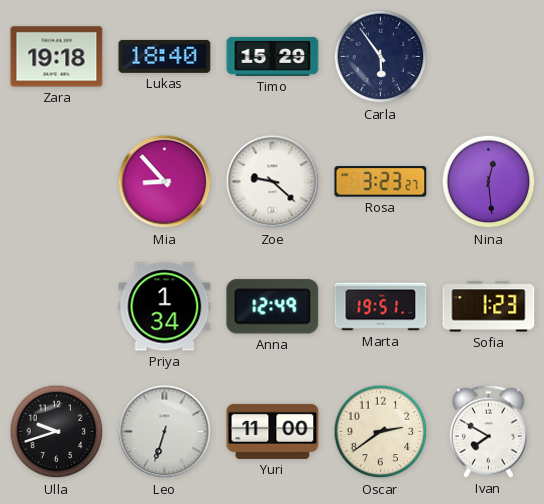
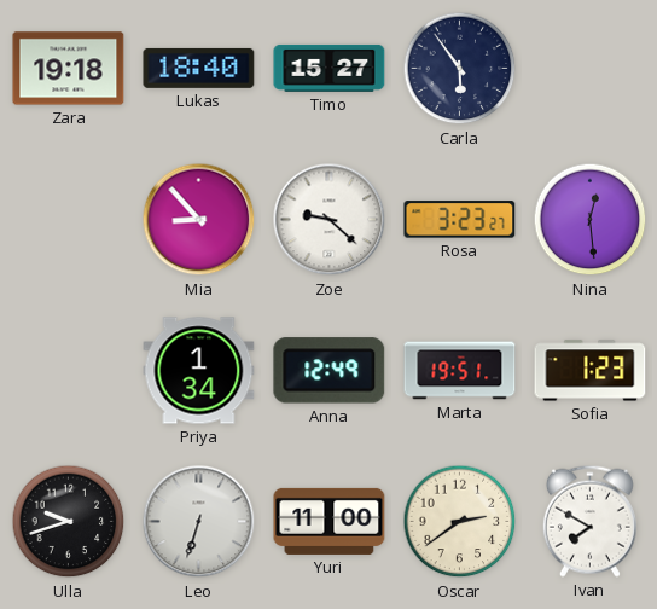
Timo: 15:29 -> 15:27
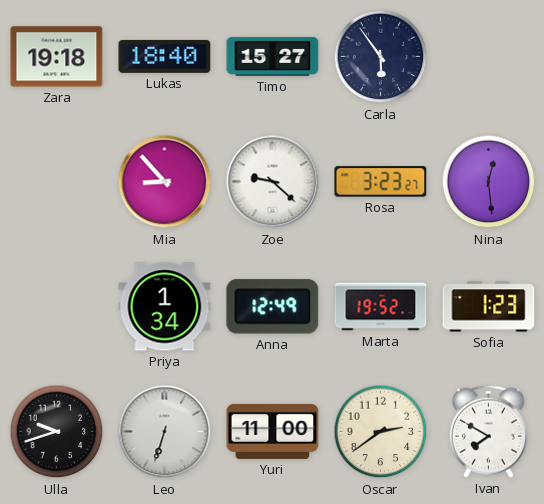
Marta: 19:51 -> 19:52
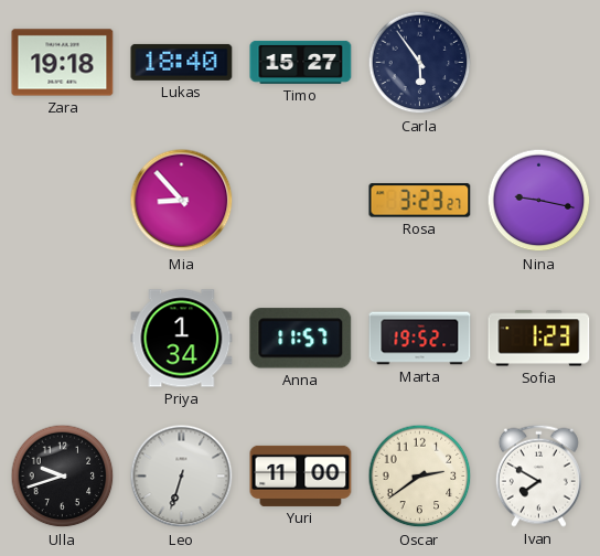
Zoe: 9:22 -> none
Nina: 12:29 -> 9:17
Anna: 12:49 -> 11:57
